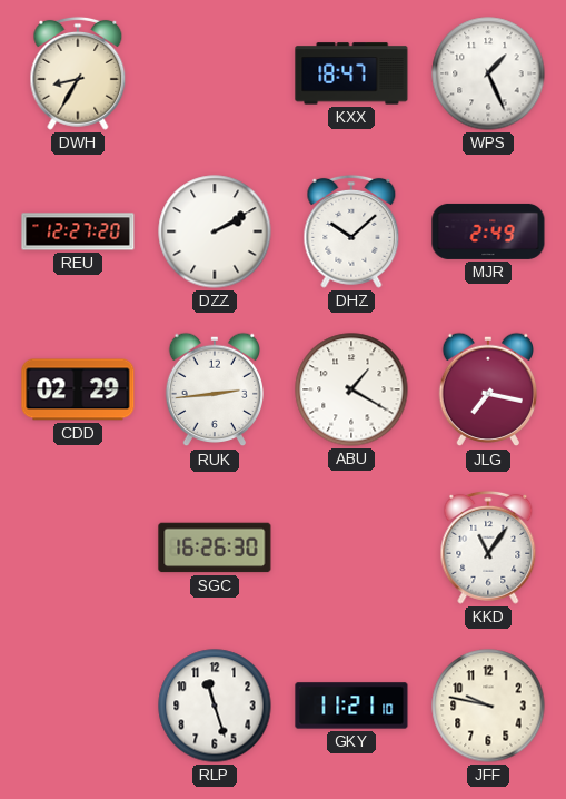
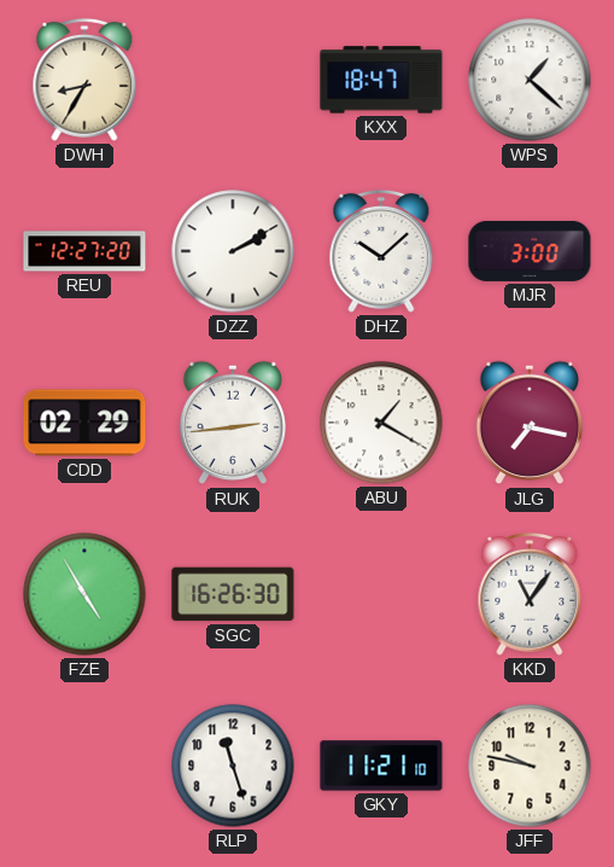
WPS: 1:26 -> 1:22
MJR: 2:49 -> 3:00
FZE: none -> 4:55
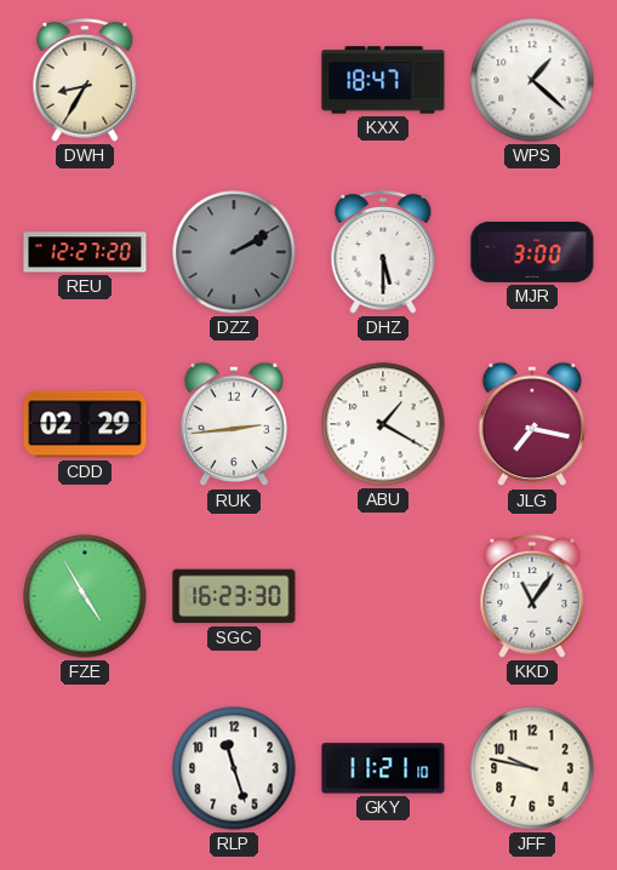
DZZ dial: white -> grey
DHZ: 10:08 -> 5:30
SGC: 16:26 -> 16:23
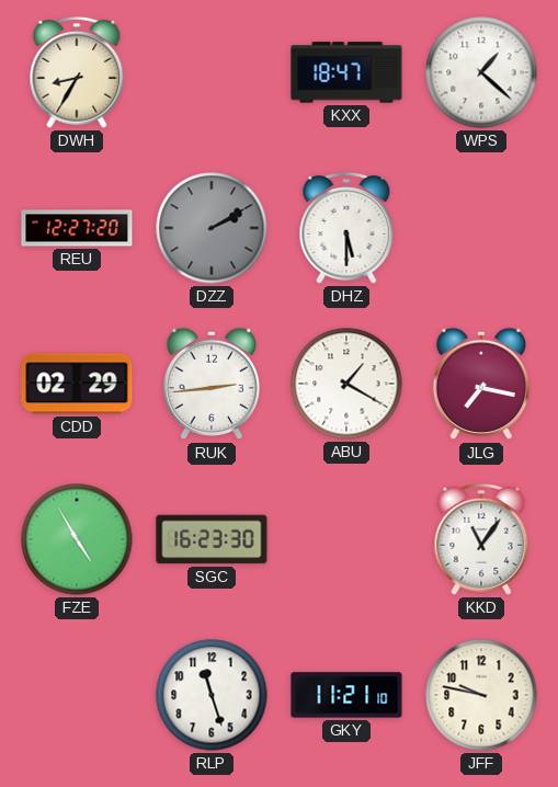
MJR: 3:00 -> none
